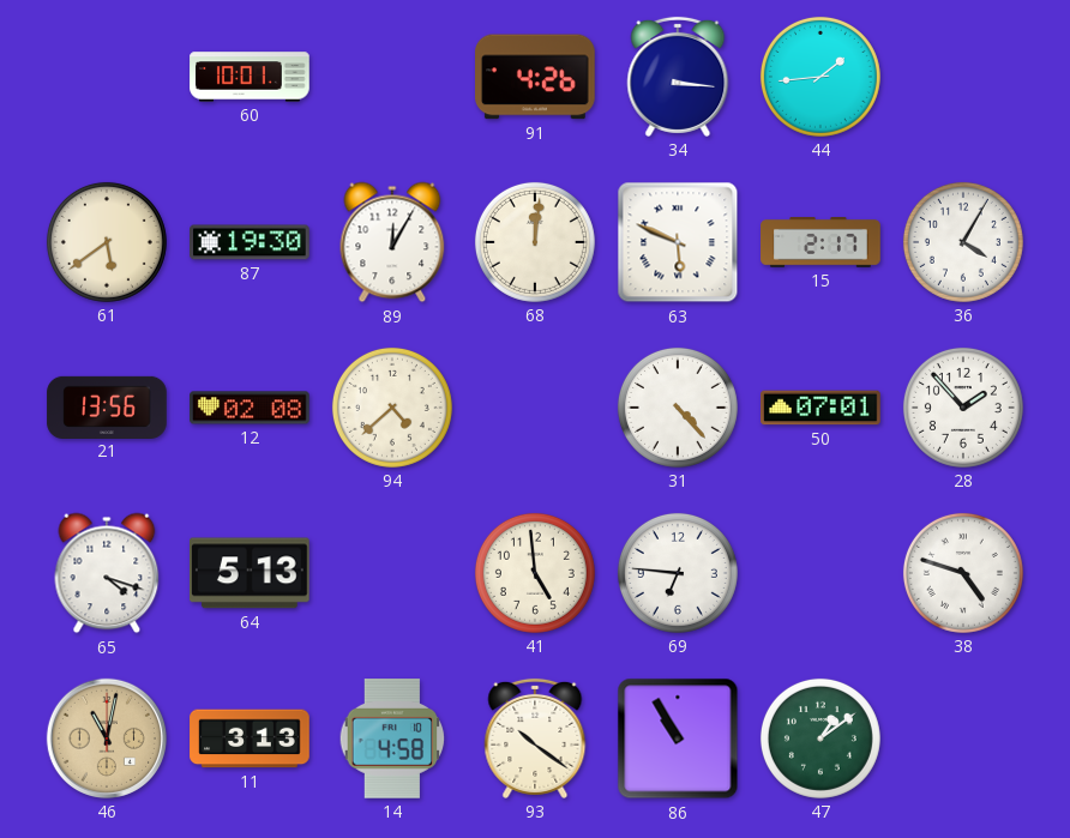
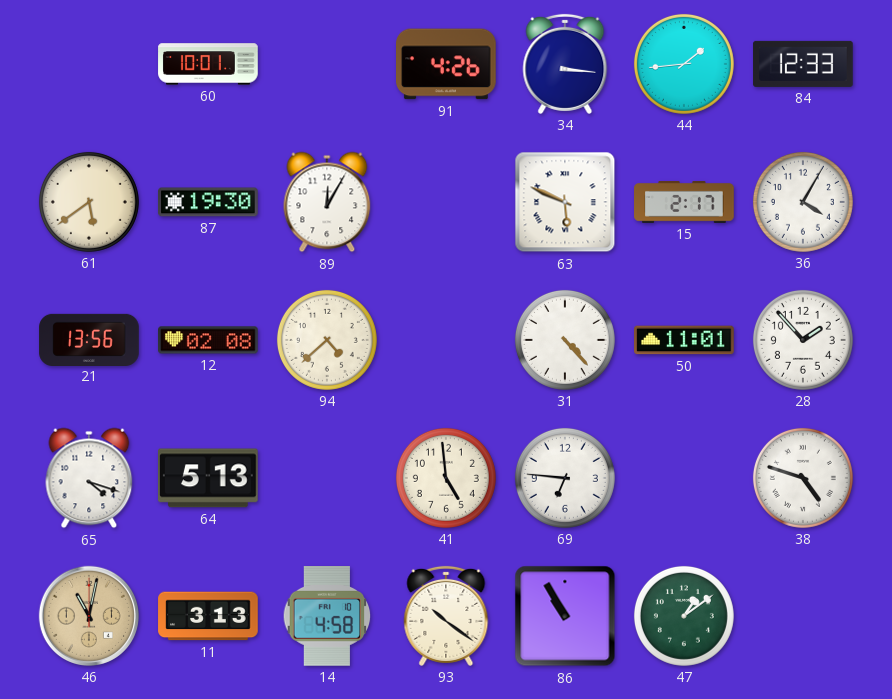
84: none -> 12:33
68: 12:01 -> none
50: 07:01 -> 11:01
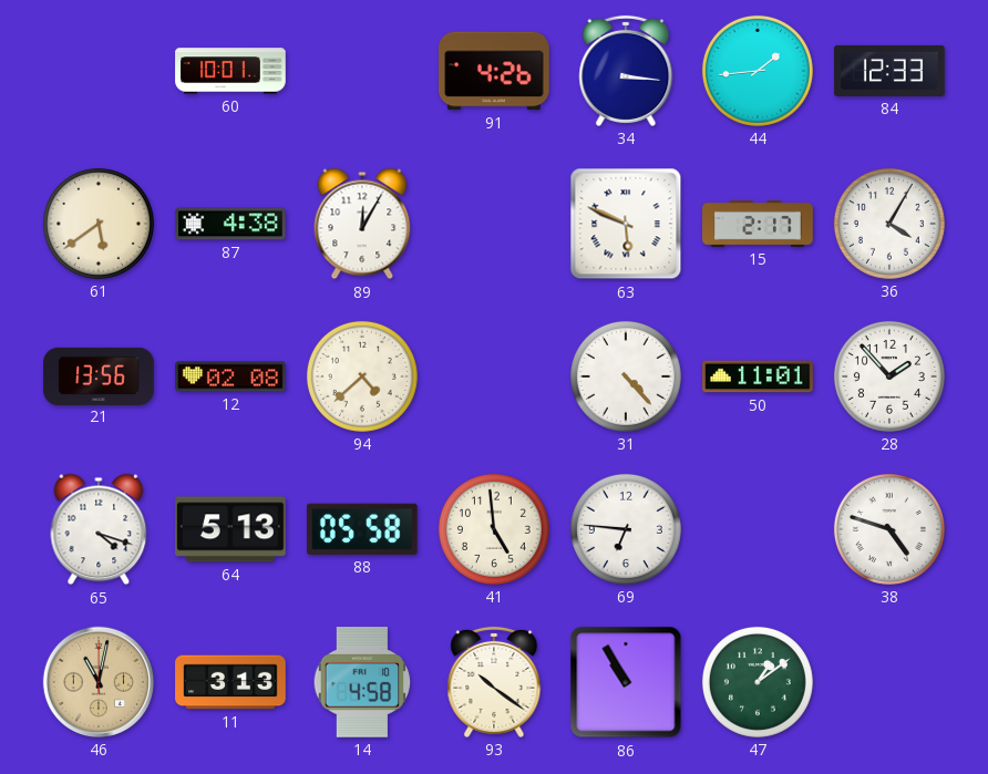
87: 19:30 -> 4:38
88: none -> 05:58
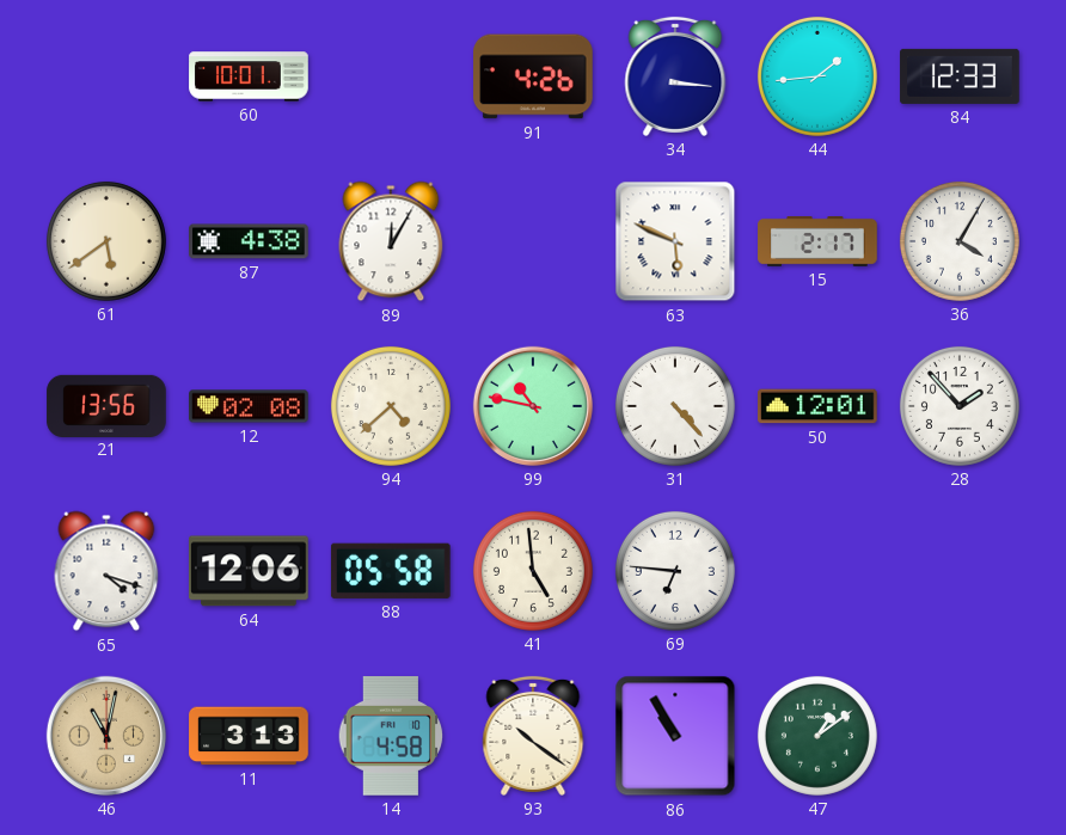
99: none -> 10:47
50: 11:01 -> 12:01
64: 5:13 -> 12:06
38: 4:48 -> none
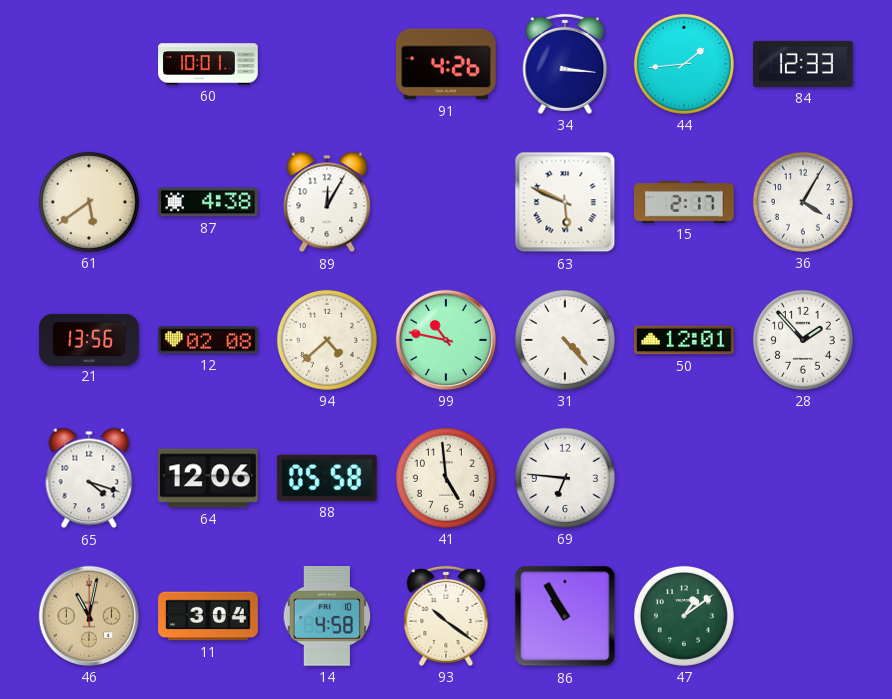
11: 3:13 -> 3:04
